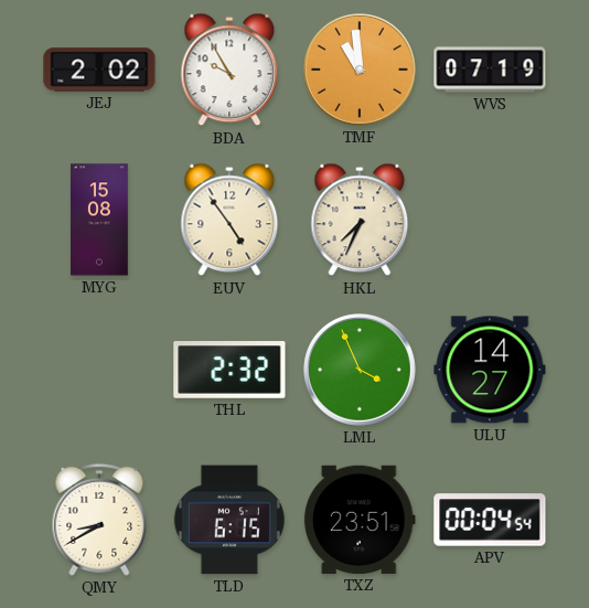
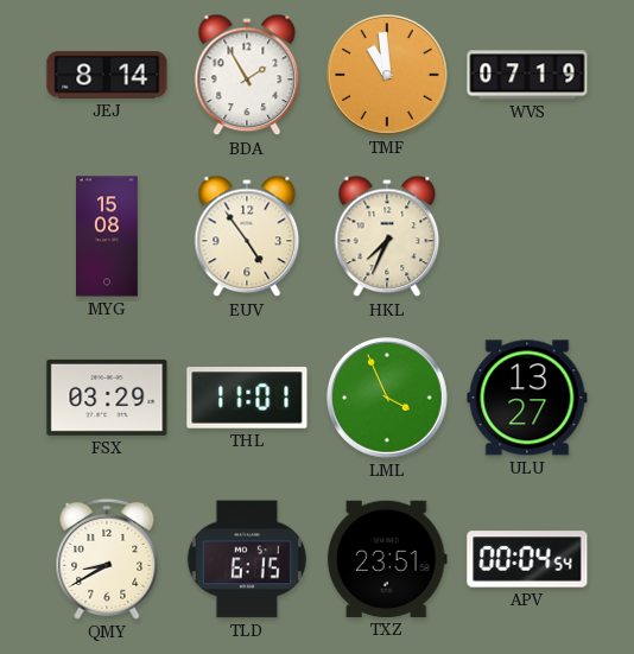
JEJ: 2:02 -> 8:14
BDA: 9:55 -> 1:55
FSX: none -> 03:29
THL: 2:32 -> 11:01
ULU: 14:27 -> 13:27
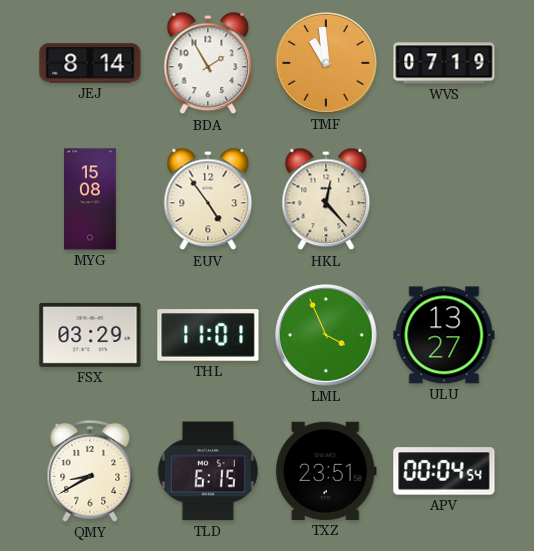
HKL: 7:34 -> 12:23
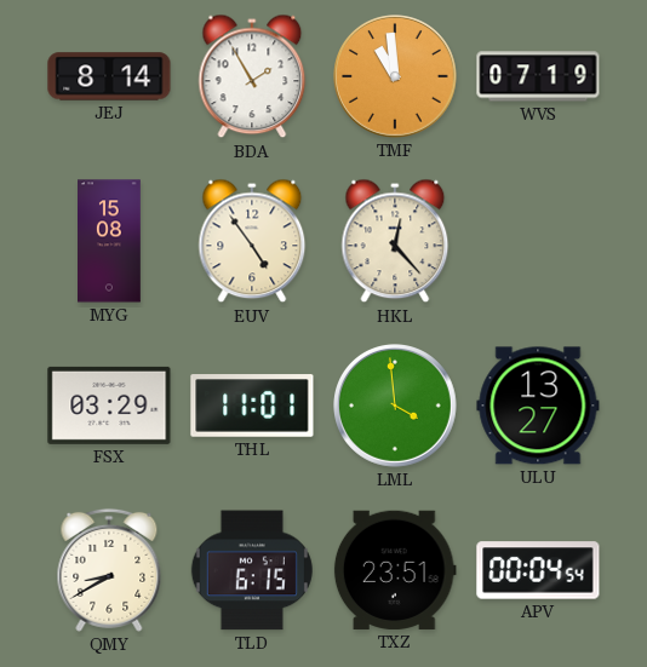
LML: 3:56 -> 3:59
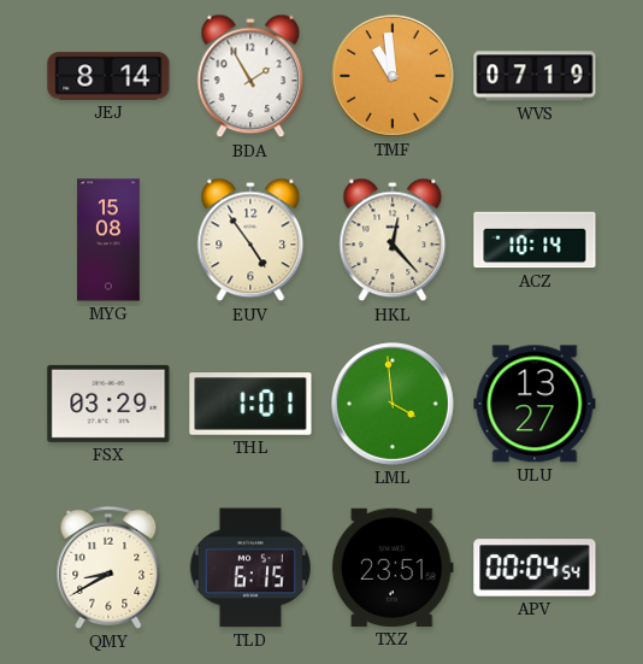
ACZ: none -> 10:14
THL: 11:01 -> 1:01
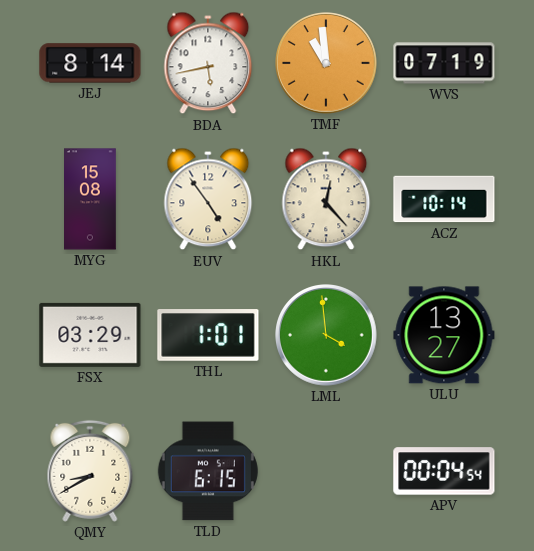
BDA: 1:55 -> 5:43
TXZ: 23:51 -> none
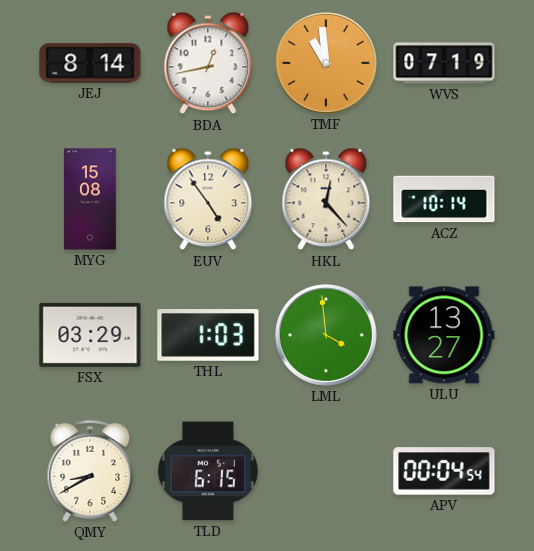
BDA: 5:43 -> 12:43
THL: 1:01 -> 1:03
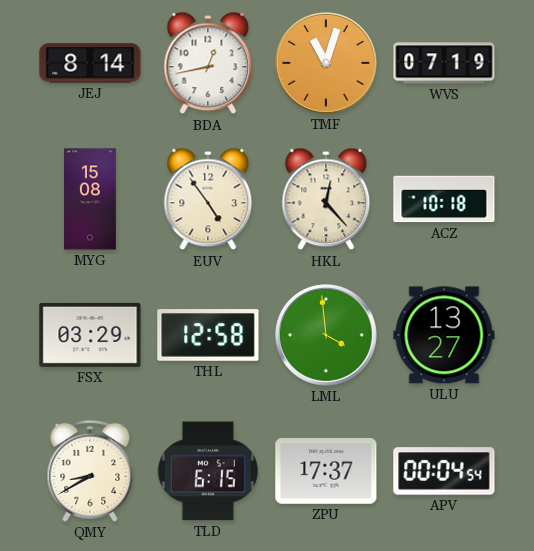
TMF: 10:59 -> 11:03
ACZ: 10:14 -> 10:18
THL: 1:03 -> 12:58
ZPU: none -> 17:37
